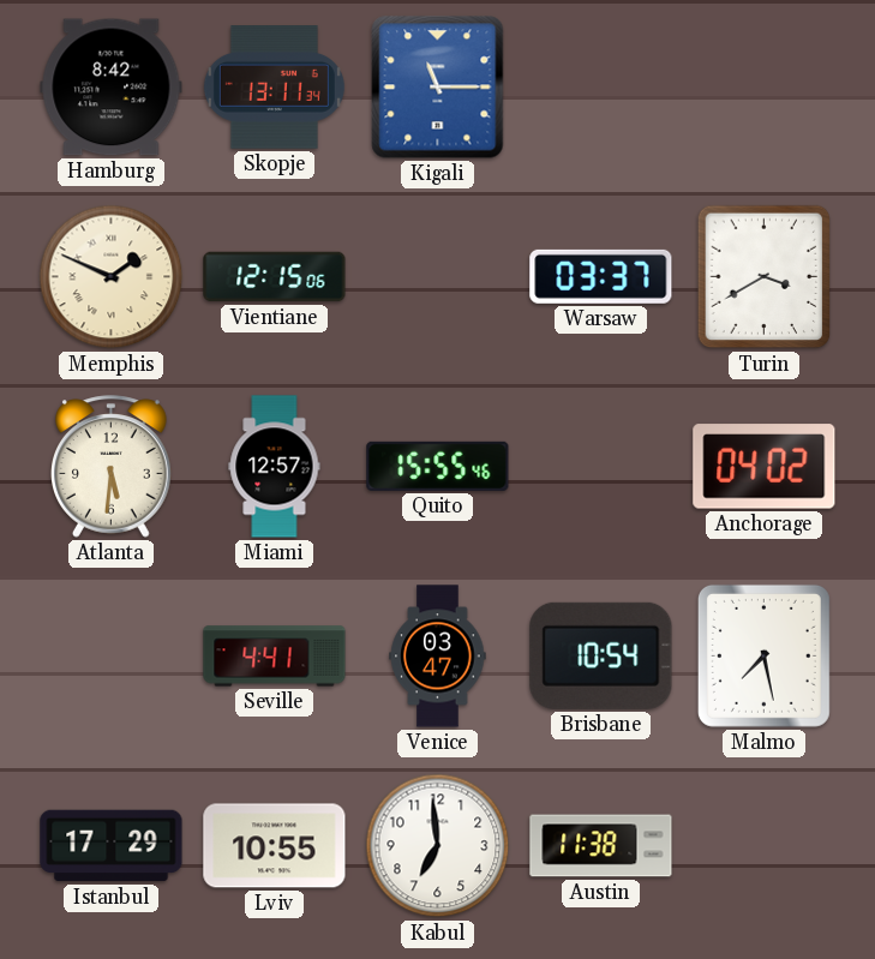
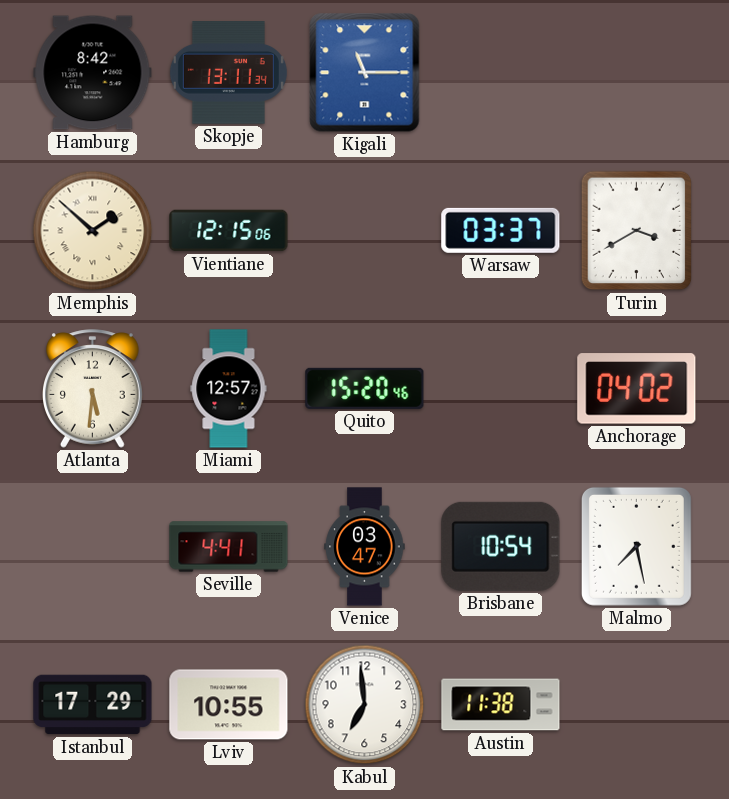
Memphis: 1:49 -> 1:52
Quito: 15:55 -> 15:20
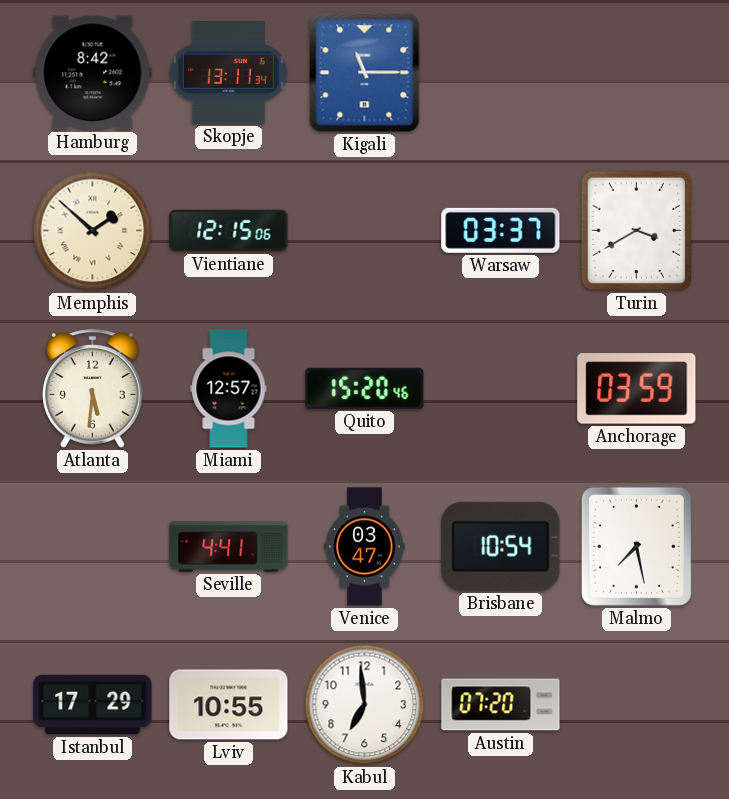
Anchorage: 04:02 -> 03:59
Austin: 11:38 -> 07:20
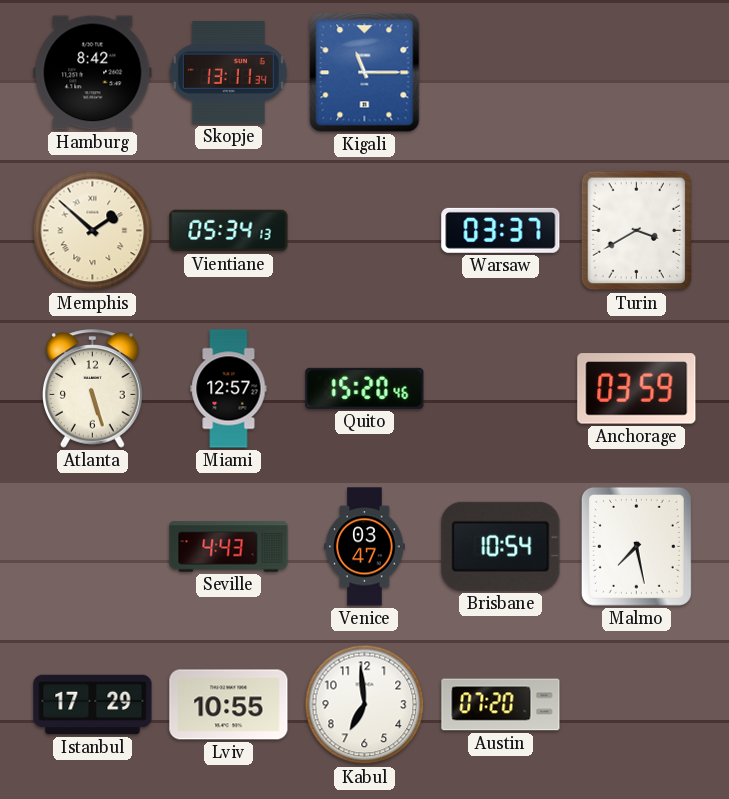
Vientiane: 12:15 -> 05:34
Atlanta: 5:31 -> 5:27
Seville: 4:41 -> 4:43
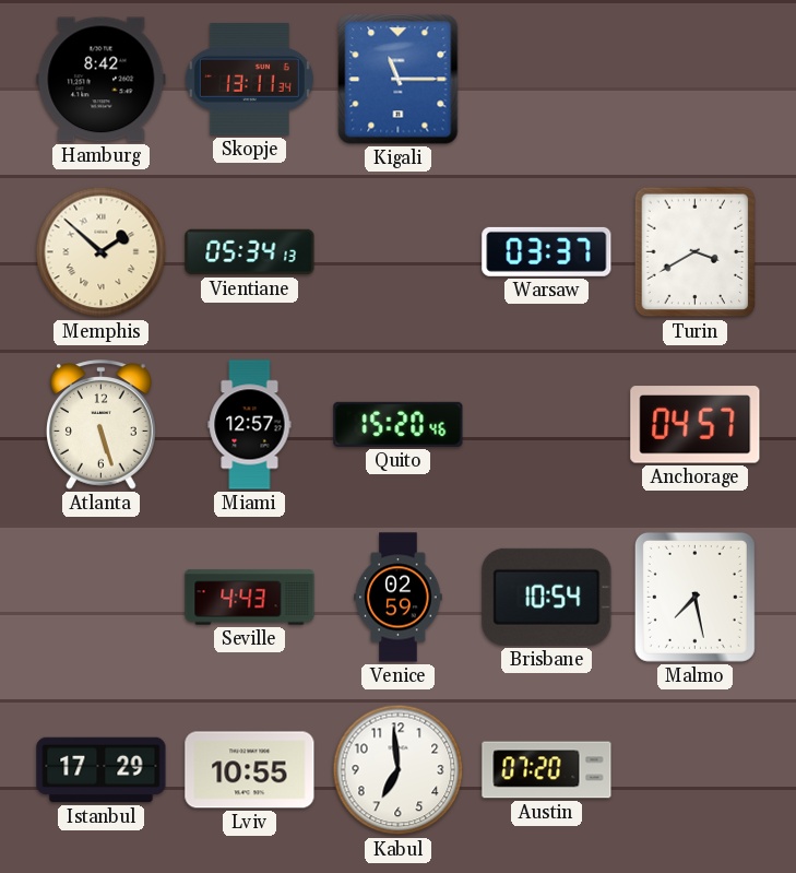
Anchorage: 03:59 -> 04:57
Venice: 03:47 -> 02:59
